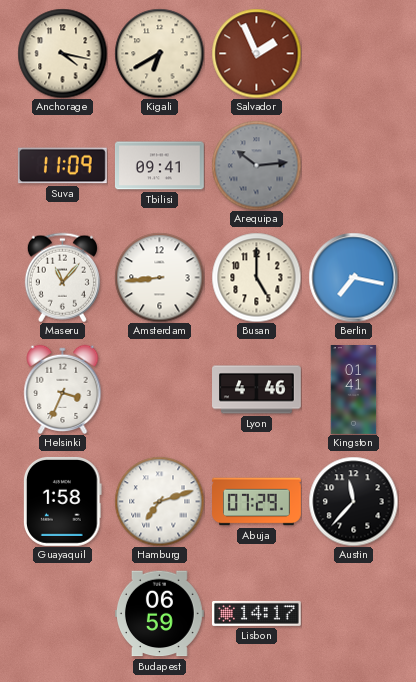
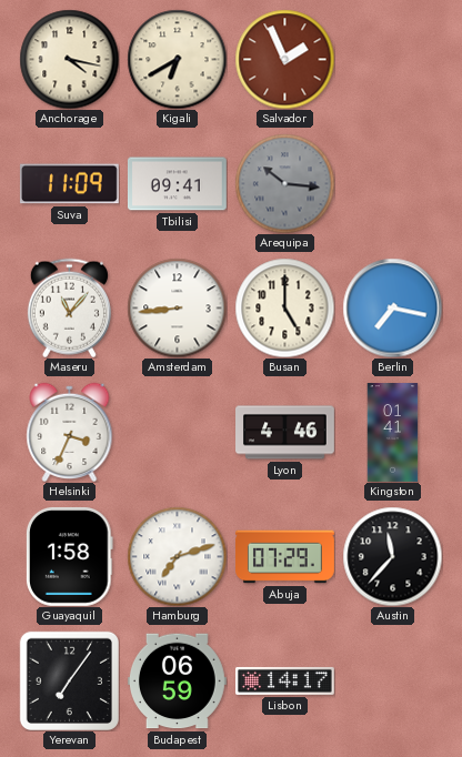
Arequipa: 10:14 -> 10:16
Yerevan: none -> 7:06
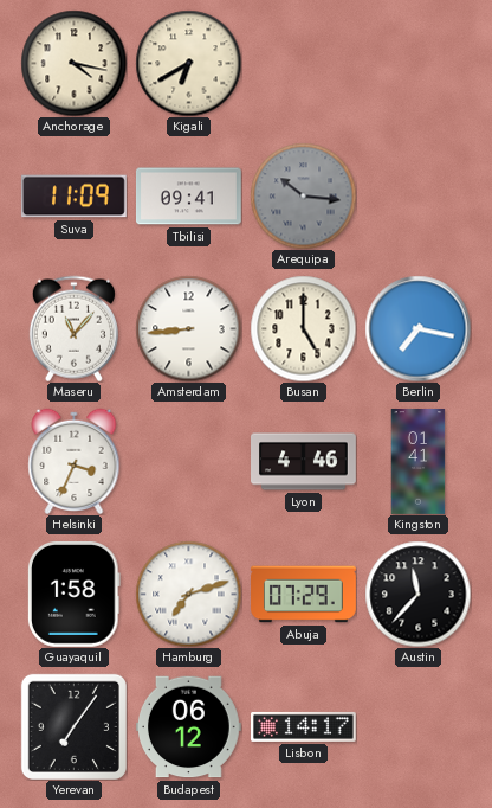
Salvador: 1:56 -> none
Budapest: 06:59 -> 06:12
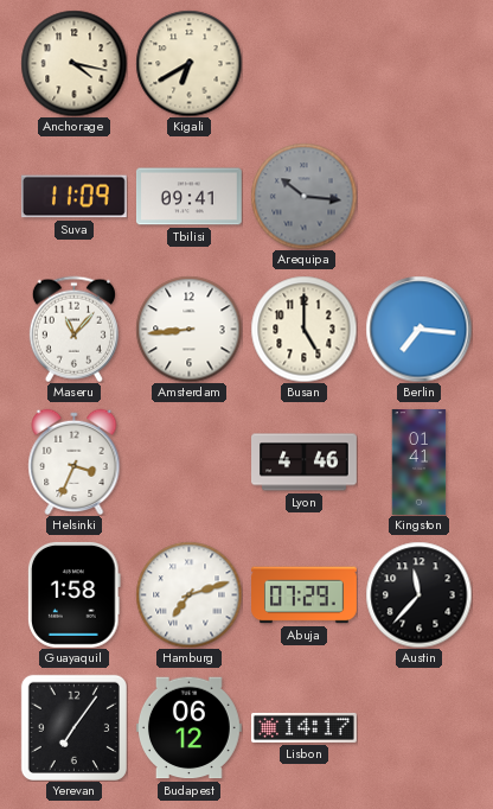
Berlin: 7:17 -> 7:16
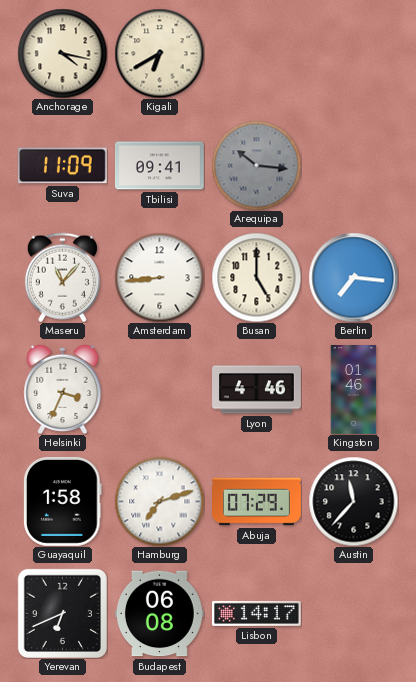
Kingston: 01:41 -> 01:46
Yerevan: 7:06 -> 6:41
Budapest: 06:12 -> 06:08
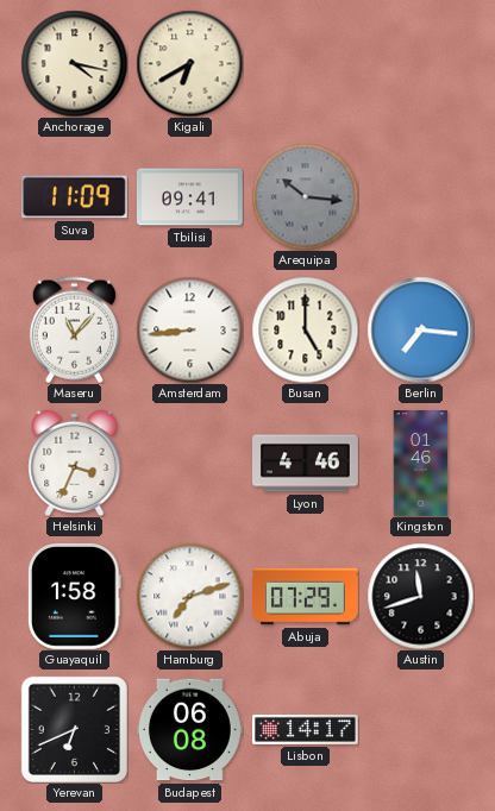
Austin: 11:37 -> 11:42
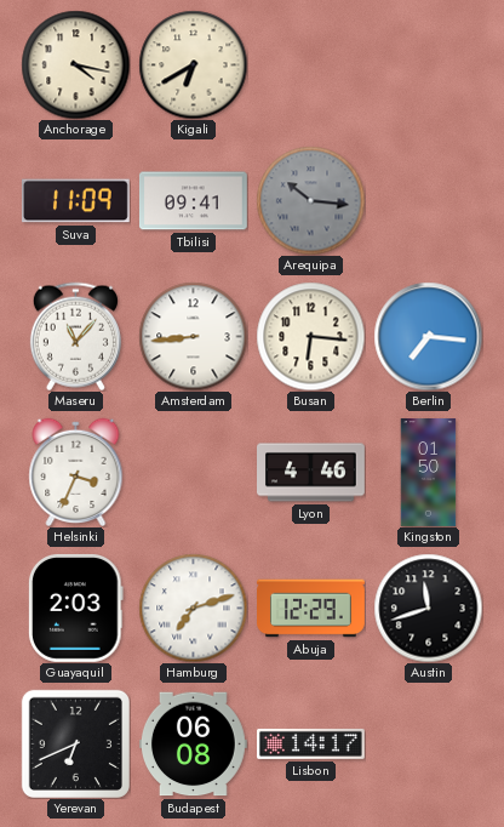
Busan: 5:00 -> 6:16
Kingston: 01:46 -> 01:50
Guayaquil: 1:58 -> 2:03
Abuja: 07:29 -> 12:29
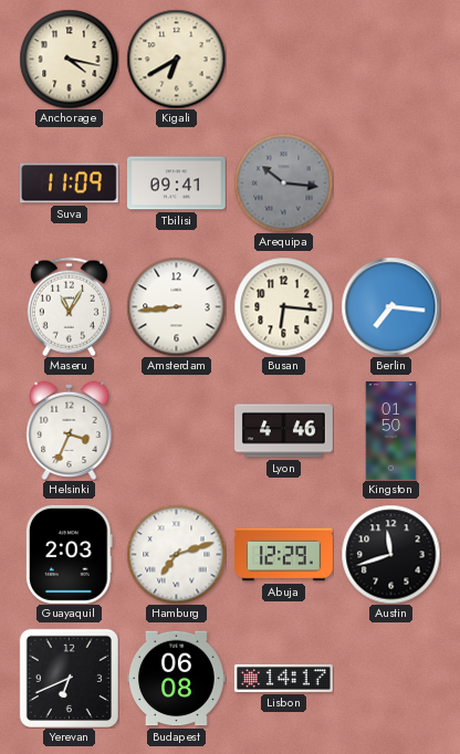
Maseru: 11:07 -> 11:05
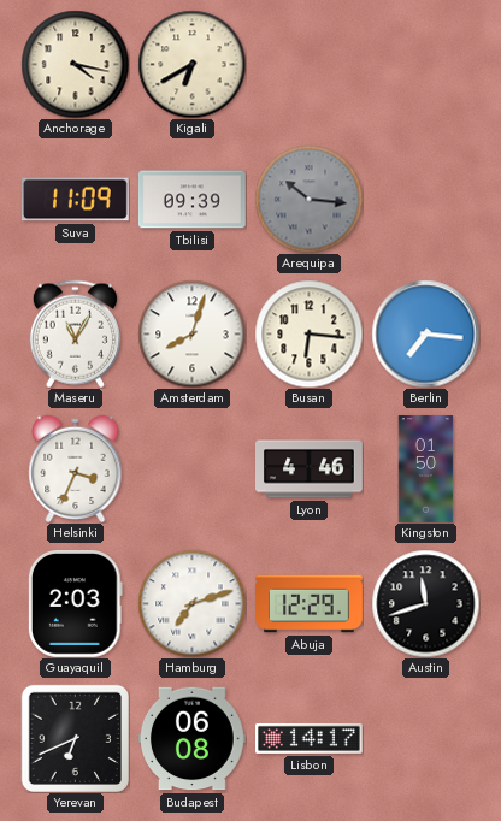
Tbilisi: 09:41 -> 09:39
Amsterdam: 8:44 -> 8:03
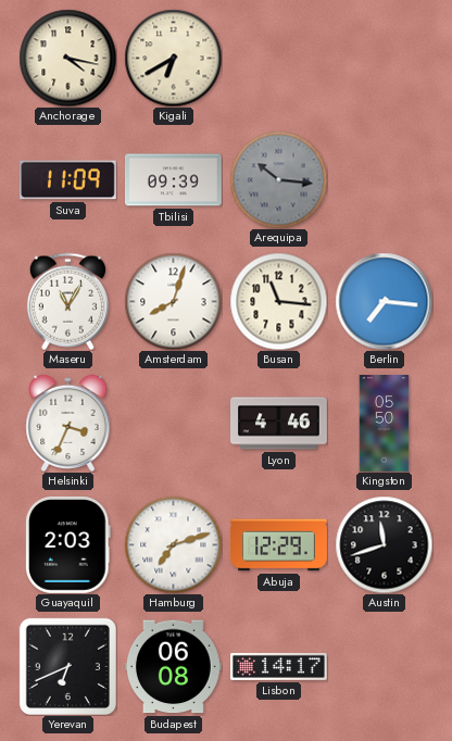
Busan: 6:16 -> 11:16
Kingston: 01:50 -> 05:50
